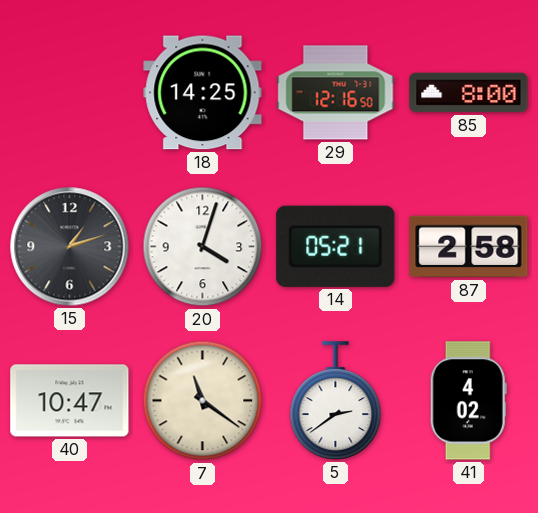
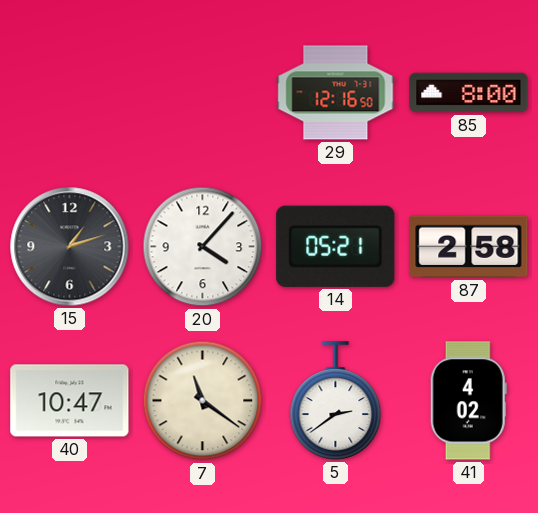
18: 14:25 -> none
20: 4:03 -> 4:07
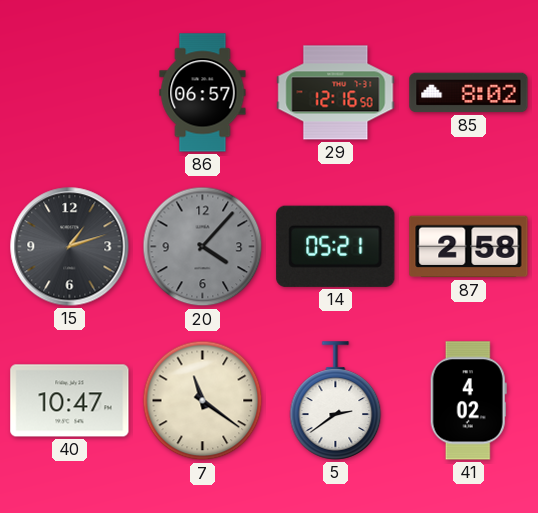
86: none -> 06:57
85: 8:00 -> 8:02
20 dial: white -> grey
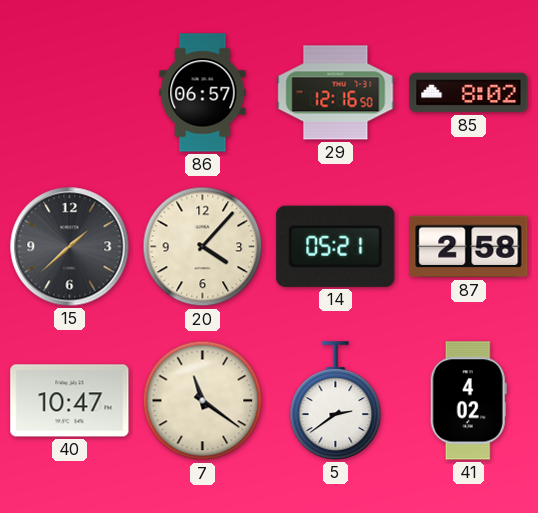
15: 1:12 -> 1:38
20 dial: grey -> cream
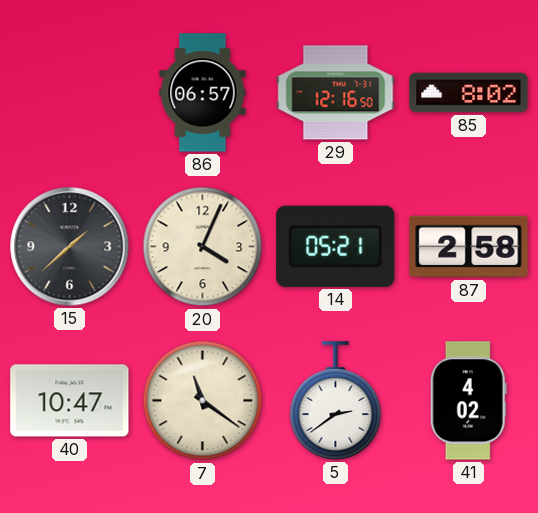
20: 4:07 -> 4:04
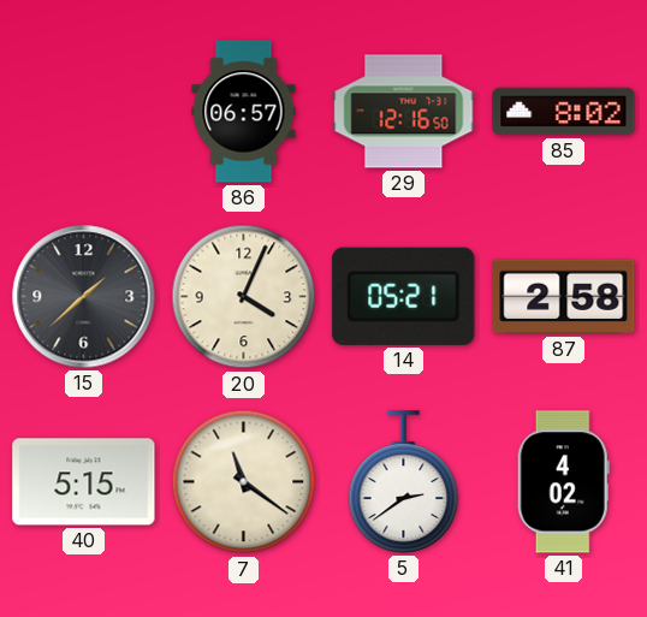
40: 10:47 -> 5:15
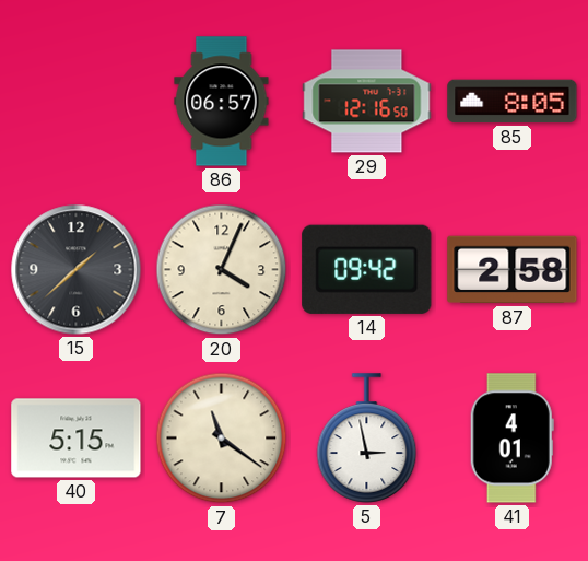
85: 8:02 -> 8:05
14: 05:21 -> 09:42
5: 2:39 -> 2:58
41: 4:02 -> 4:01
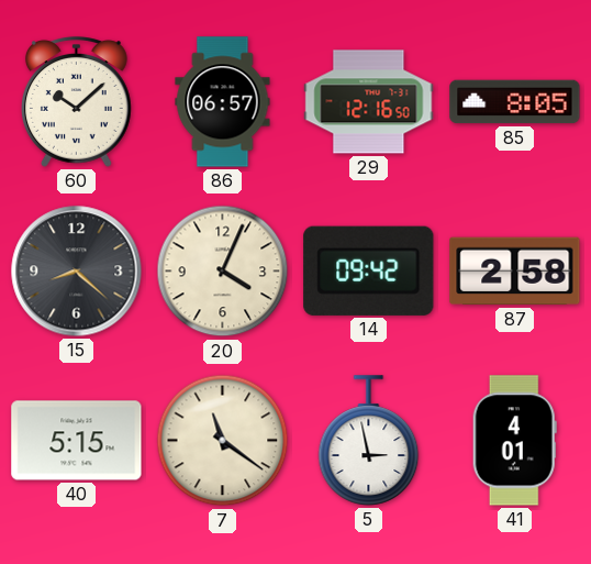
60: none -> 10:08
15: 1:38 -> 8:22
